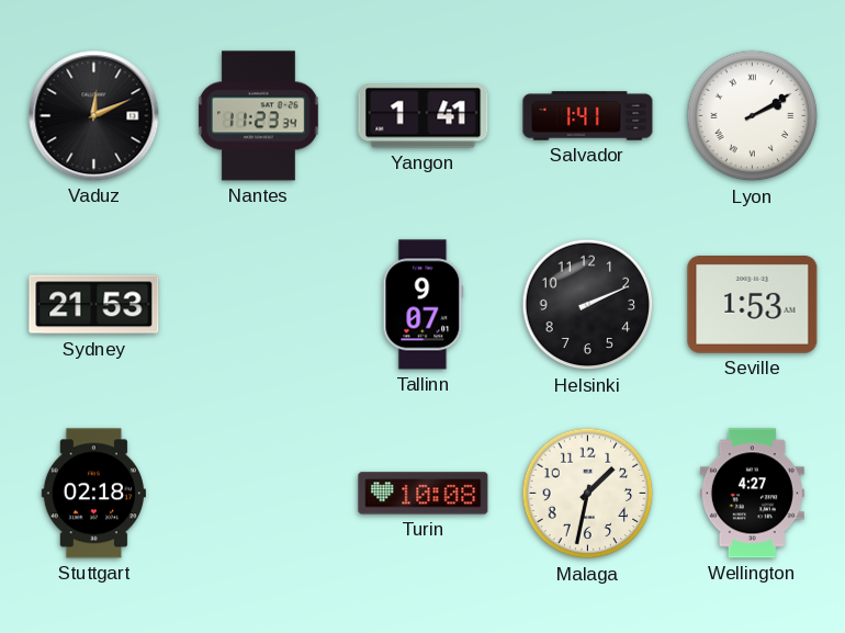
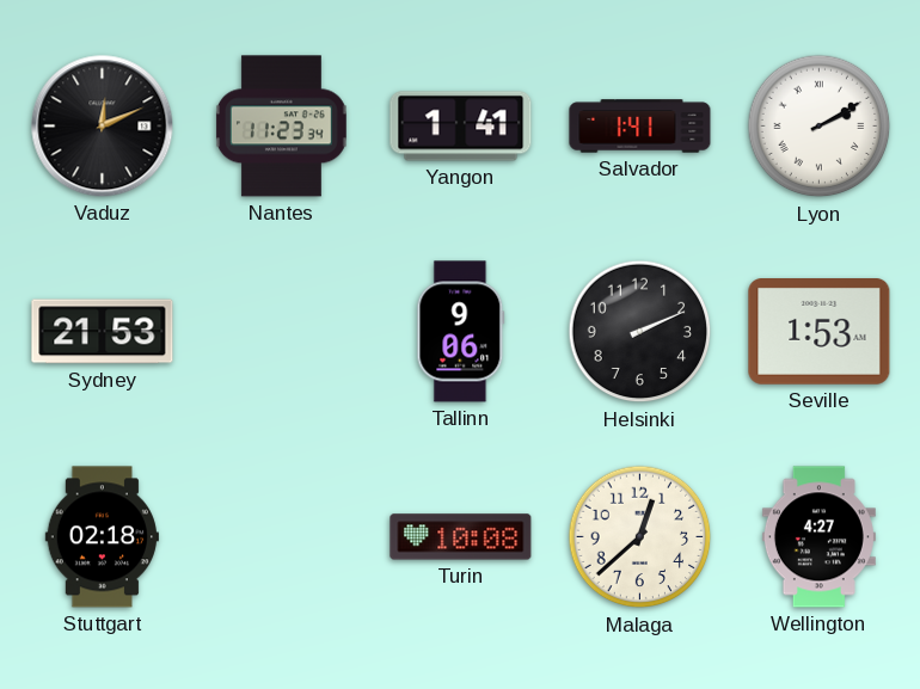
Tallinn: 9:07 -> 9:06
Malaga: 1:32 -> 12:38
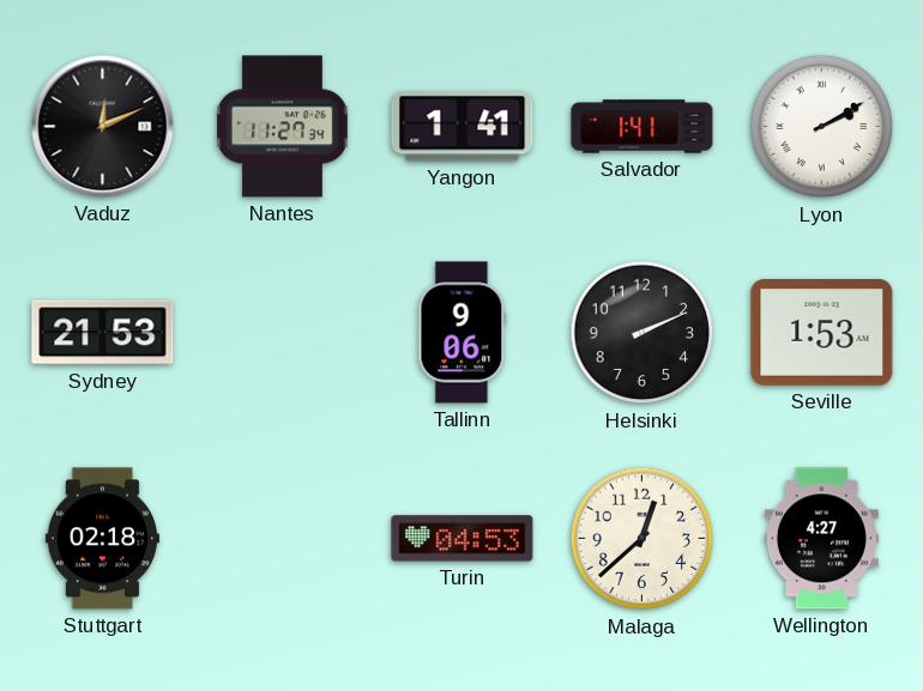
Nantes: 11:23 -> 11:27
Turin: 10:08 -> 04:53
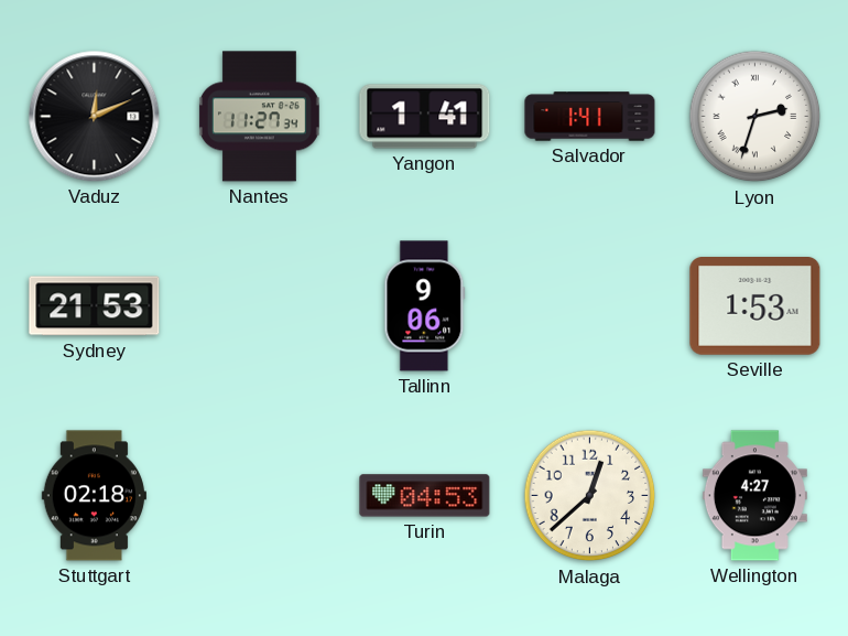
Lyon: 2:10 -> 2:33
Helsinki: 2:11 -> none
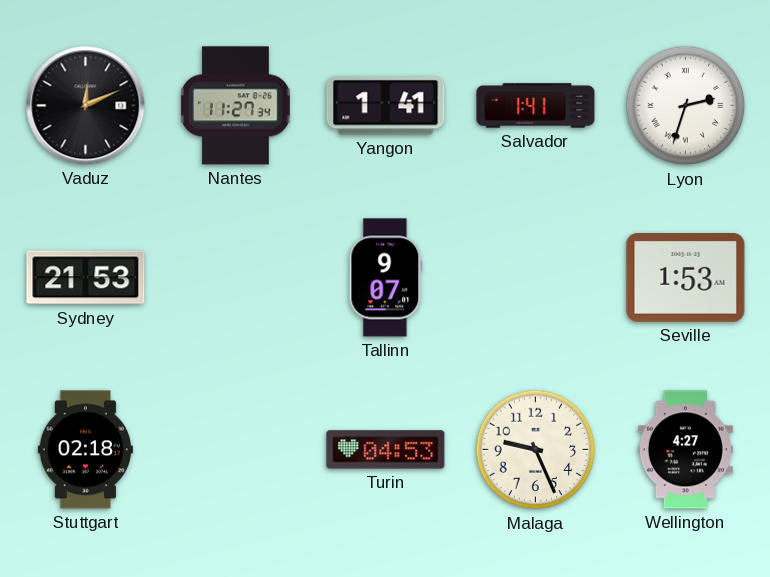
Tallinn: 9:06 -> 9:07
Malaga: 12:38 -> 9:26
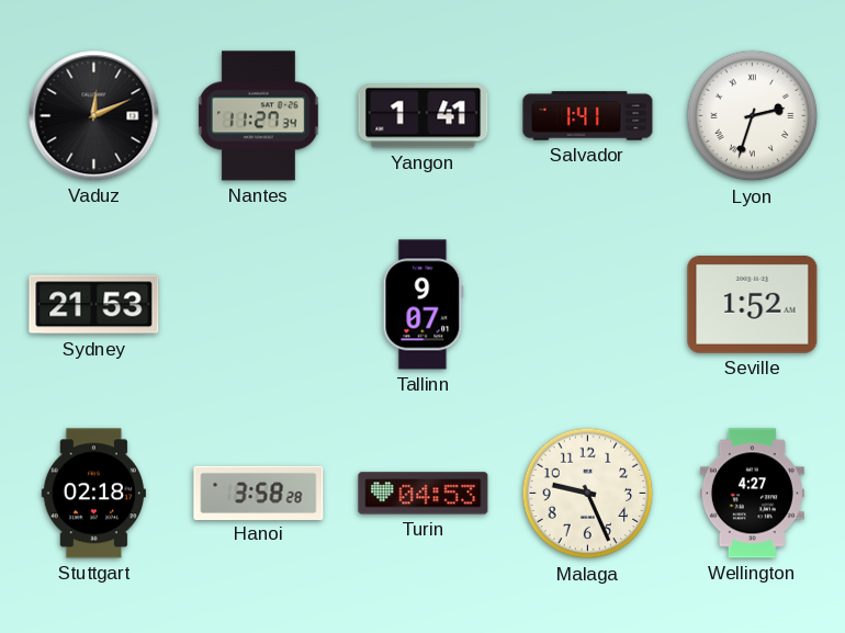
Seville: 1:53 -> 1:52
Hanoi: none -> 3:58
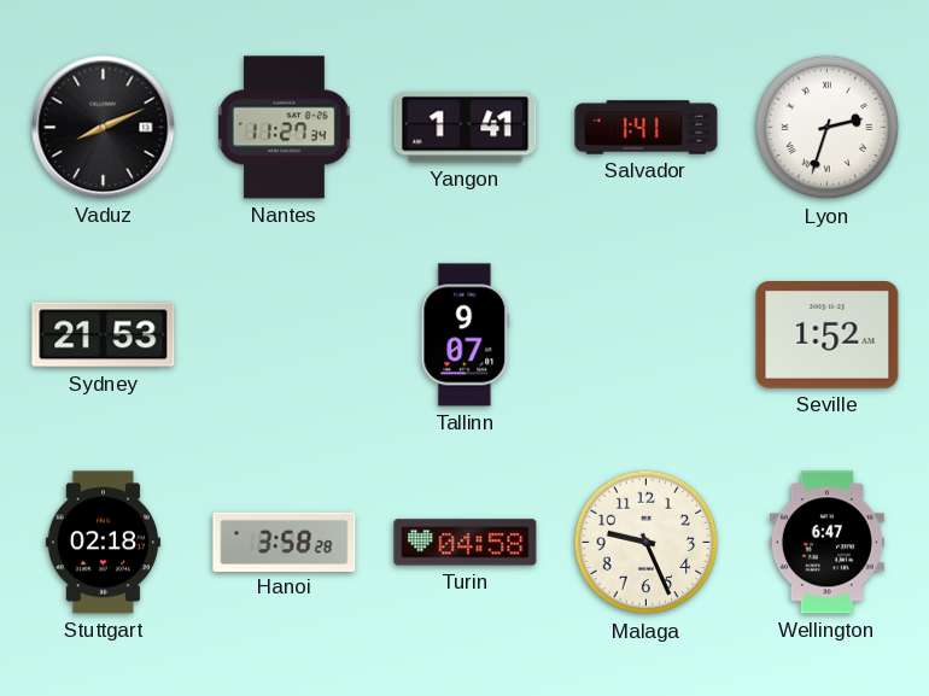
Vaduz: 12:11 -> 8:11
Turin: 04:53 -> 04:58
Wellington: 4:27 -> 6:47
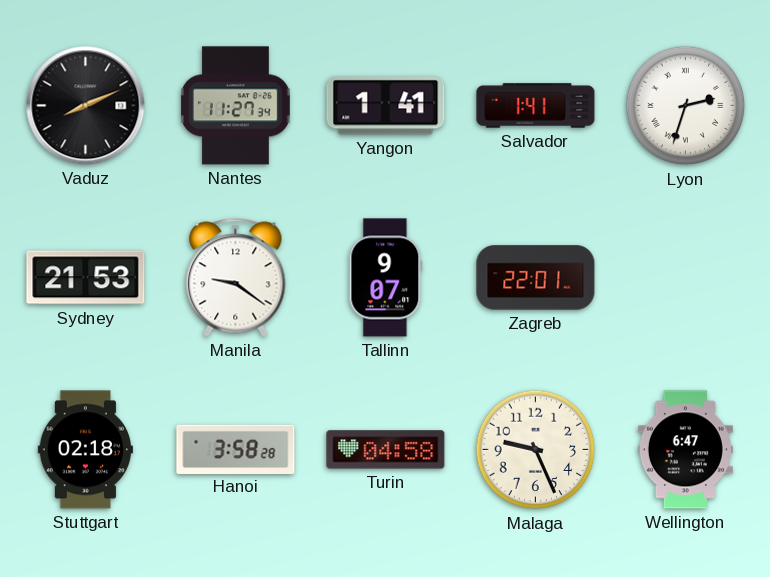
Manila: none -> 9:21
Zagreb: none -> 22:01
Seville: 1:52 -> none
